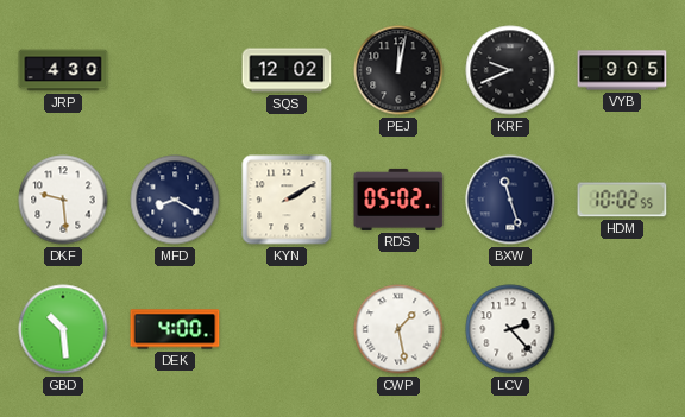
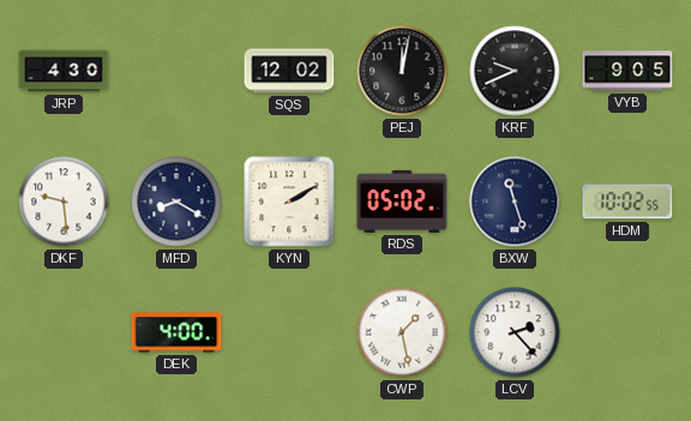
GBD: 10:29 -> none
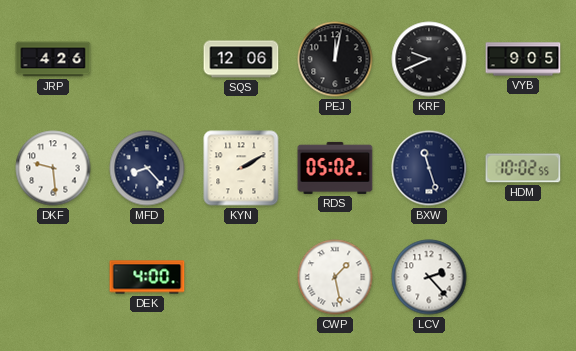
JRP: 4:30 -> 4:26
SQS: 12:02 -> 12:06
MFD: 8:20 -> 8:23
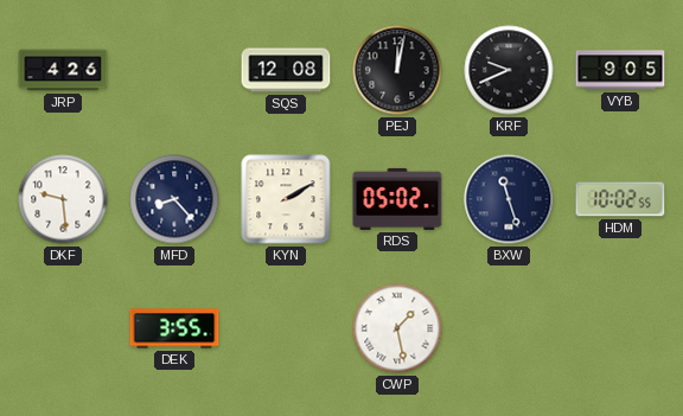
SQS: 12:06 -> 12:08
DEK: 4:00 -> 3:55
LCV: 2:23 -> none
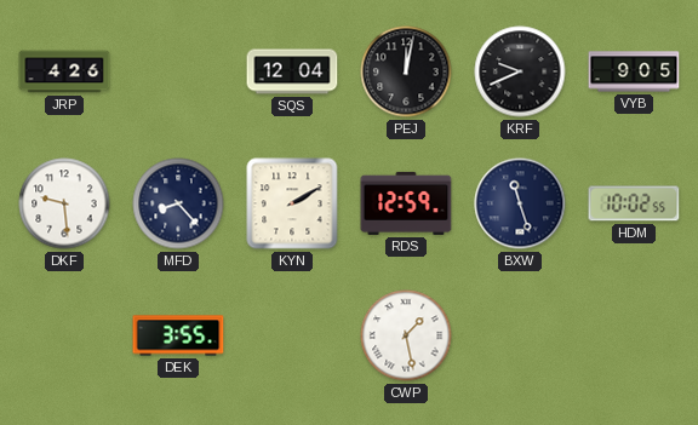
SQS: 12:08 -> 12:04
RDS: 05:02 -> 12:59
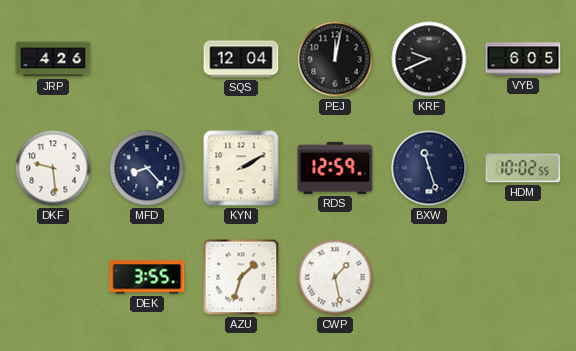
VYB: 9:05 -> 6:05
AZU: none -> 1:33
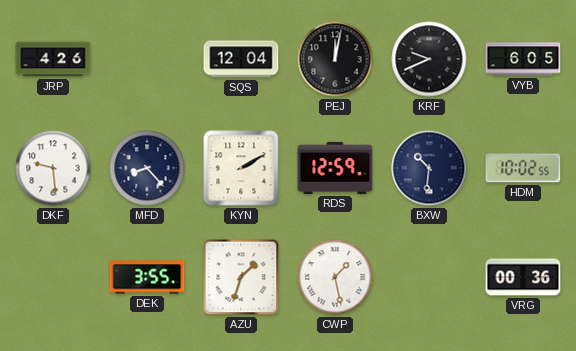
BXW: 11:27 -> 10:31
VRG: none -> 00:36
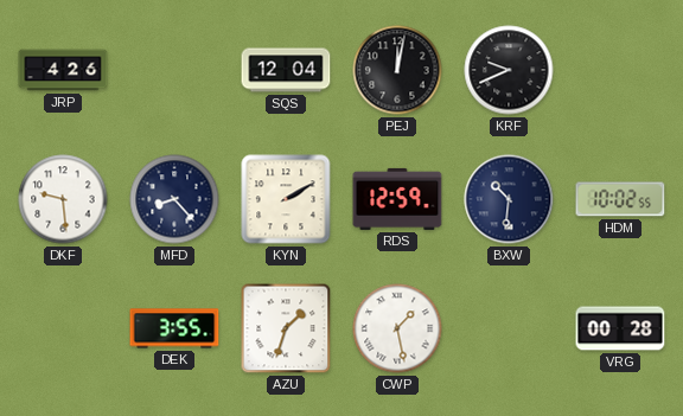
VYB: 6:05 -> none
VRG: 00:36 -> 00:28
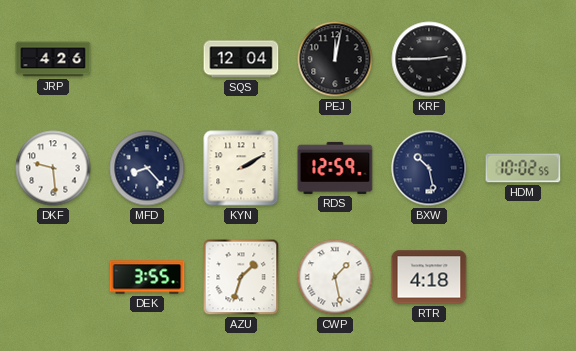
KRF: 9:41 -> 2:45
BXW: 10:31 -> 10:28
RTR: none -> 4:18
VRG: 00:28 -> none
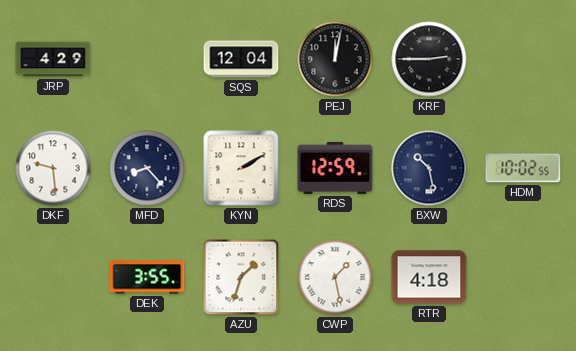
JRP: 4:26 -> 4:29
